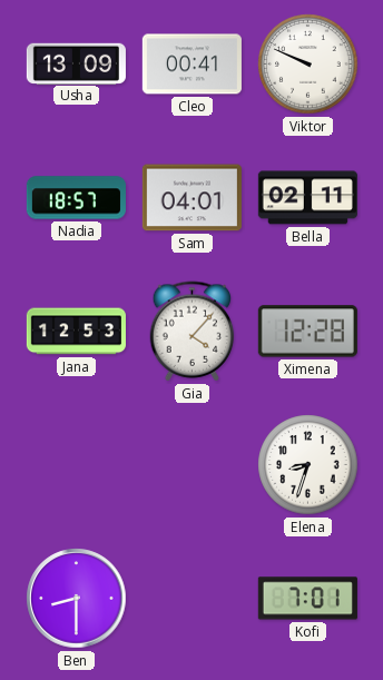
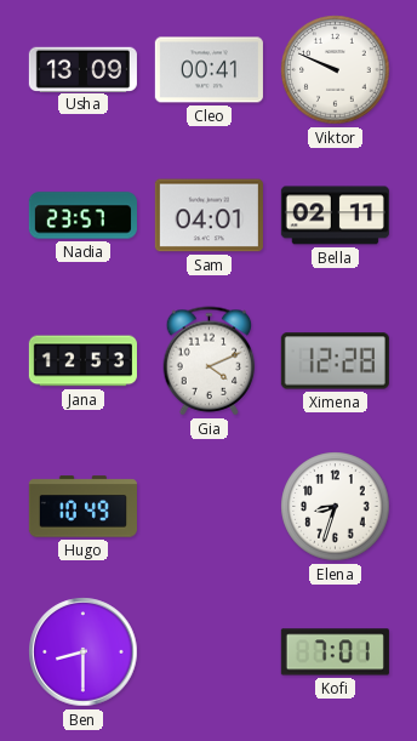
Nadia: 18:57 -> 23:57
Gia: 4:07 -> 4:11
Hugo: none -> 10:49
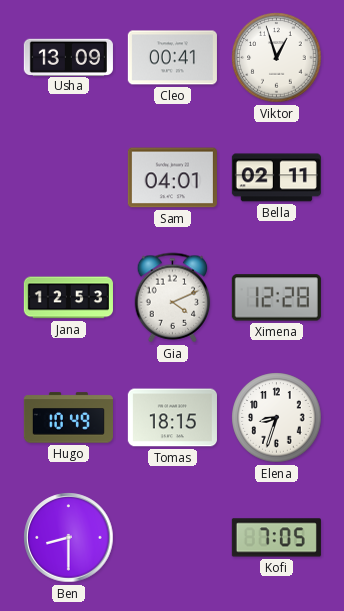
Viktor: 9:49 -> 12:57
Nadia: 23:57 -> none
Tomas: none -> 18:15
Kofi: 7:01 -> 7:05
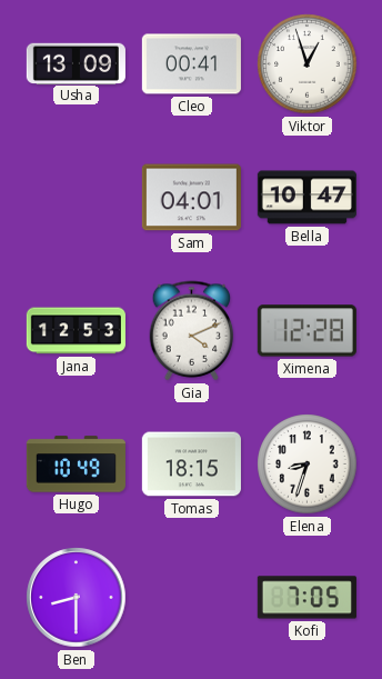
Bella: 02:11 -> 10:47
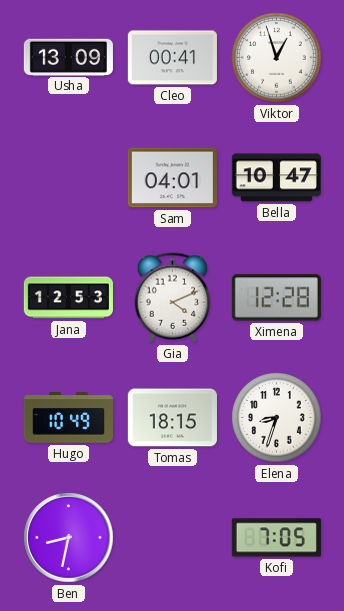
Ben: 8:30 -> 8:32
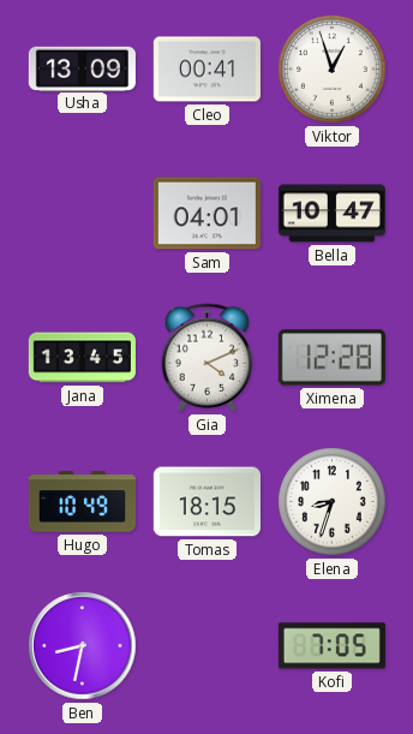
Jana: 12:53 -> 13:45
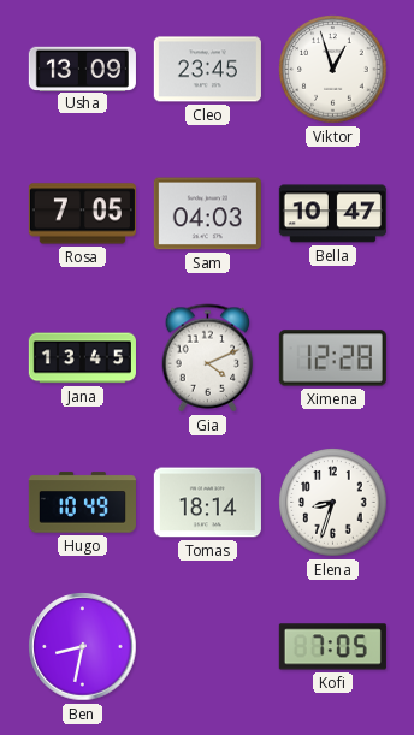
Cleo: 00:41 -> 23:45
Rosa: none -> 7:05
Sam: 04:01 -> 04:03
Tomas: 18:15 -> 18:14
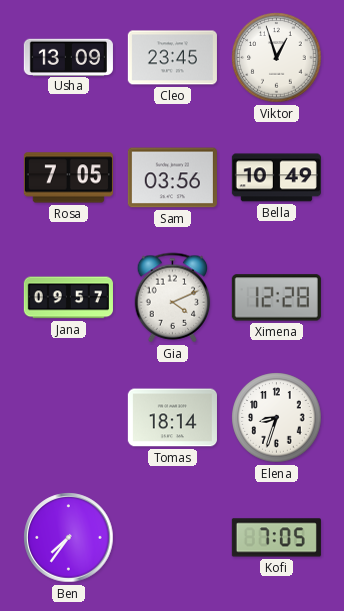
Sam: 04:03 -> 03:56
Bella: 10:47 -> 10:49
Jana: 13:45 -> 09:57
Hugo: 10:49 -> none
Ben: 8:32 -> 7:36
